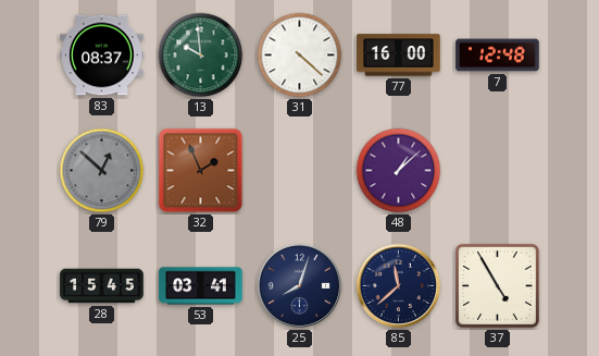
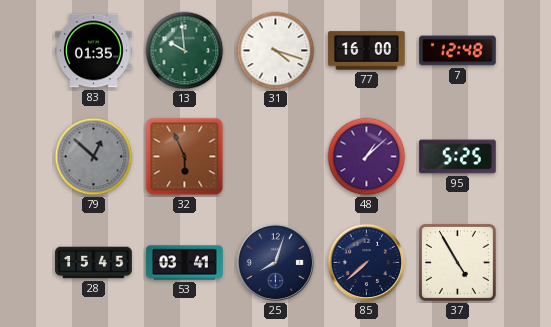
83: 08:37 -> 01:35
31: 4:22 -> 4:18
32: 1:56 -> 5:56
95: none -> 5:25
85: 11:38 -> 7:38
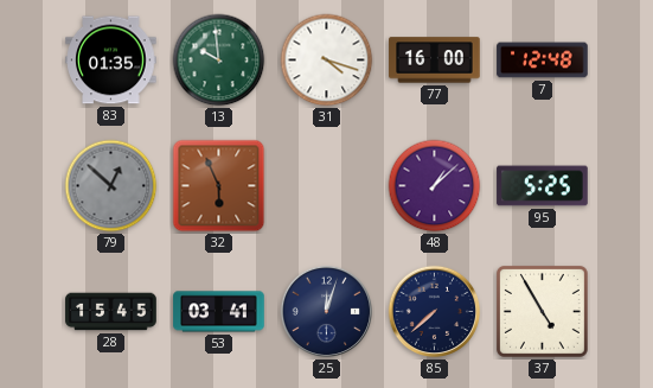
25: 8:03 -> 12:03
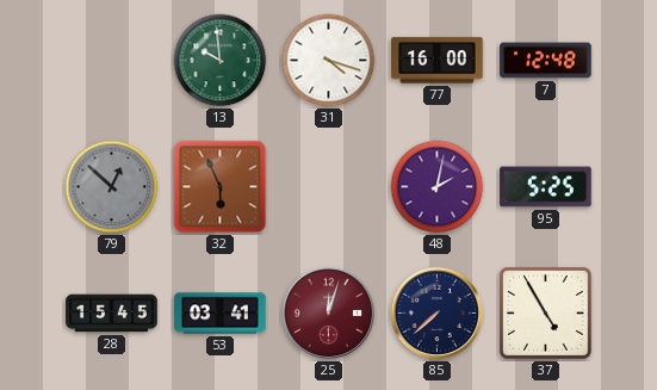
83: 01:35 -> none
48: 1:08 -> 2:02
25 dial: navy -> burgundy
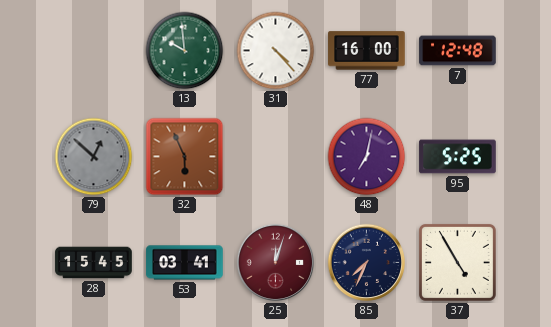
31: 4:18 -> 4:23
48: 2:02 -> 7:02
85: 7:38 -> 7:34
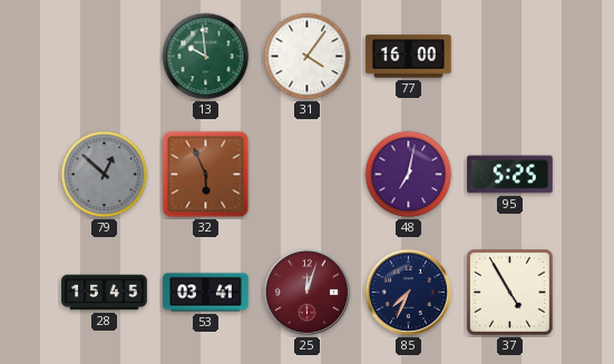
31: 4:23 -> 4:06
7: 12:48 -> none
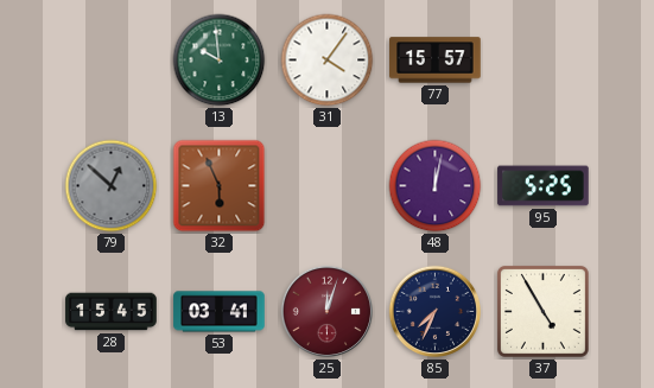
77: 16:00 -> 15:57
48: 7:02 -> 12:02
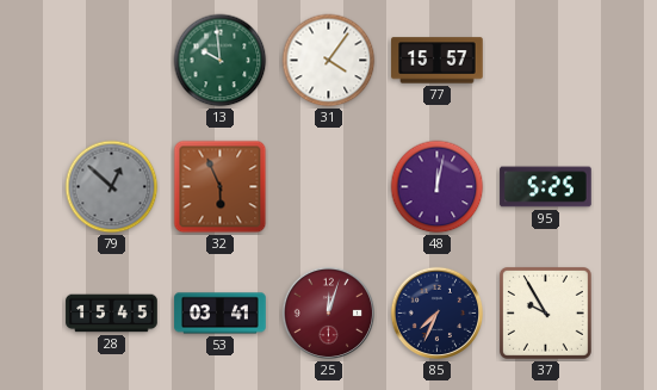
37: 4:55 -> 9:55
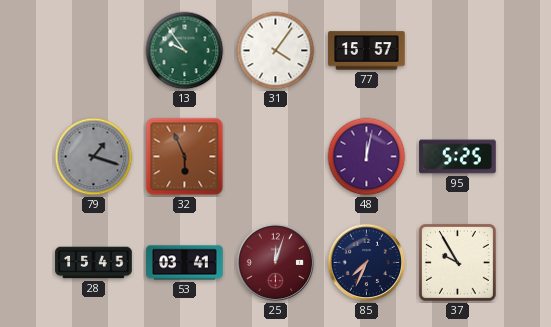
13: 9:59 -> 9:54
79: 12:52 -> 1:18
